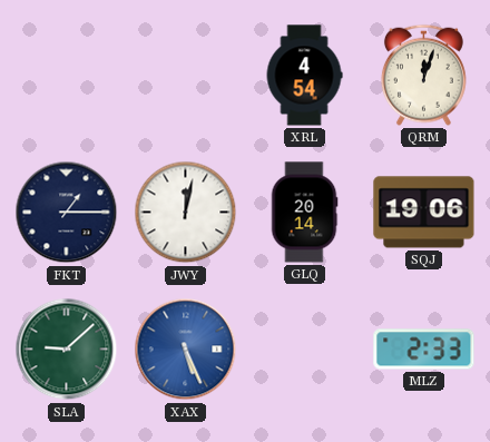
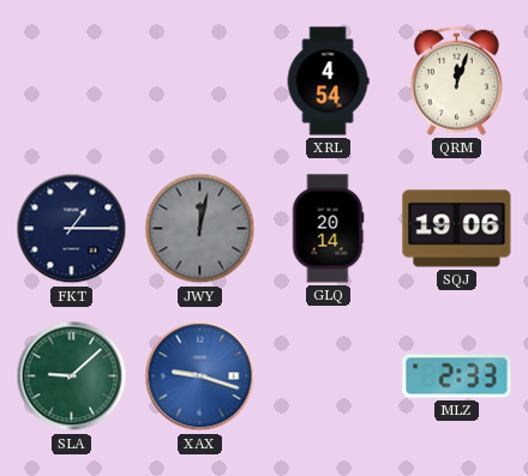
JWY dial: white -> grey
XAX: 5:26 -> 9:18
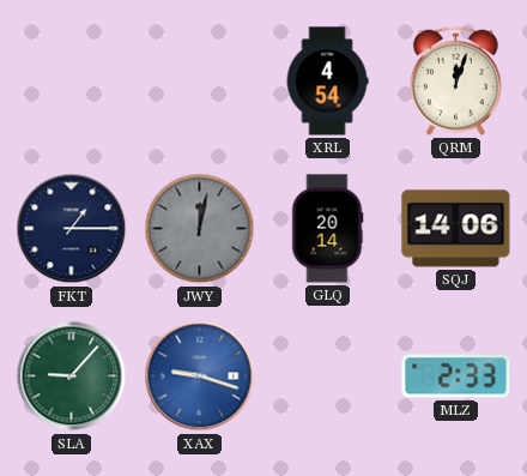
SQJ: 19:06 -> 14:06
SLA: 9:08 -> 9:07
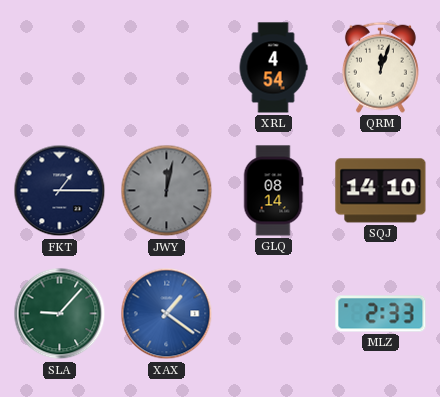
GLQ: 20:14 -> 08:14
SQJ: 14:06 -> 14:10
XAX: 9:18 -> 1:21
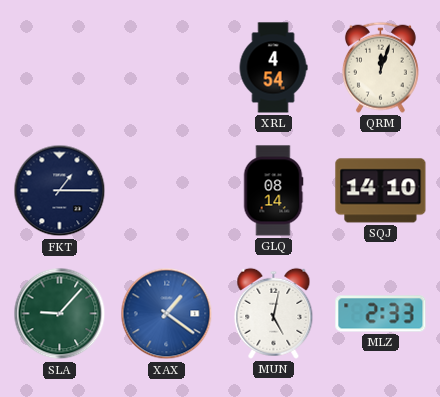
JWY: 12:02 -> none
MUN: none -> 5:02
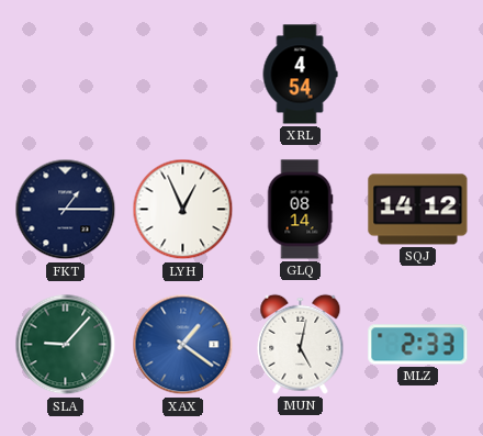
QRM: 12:03 -> none
LYH: none -> 12:56
SQJ: 14:10 -> 14:12
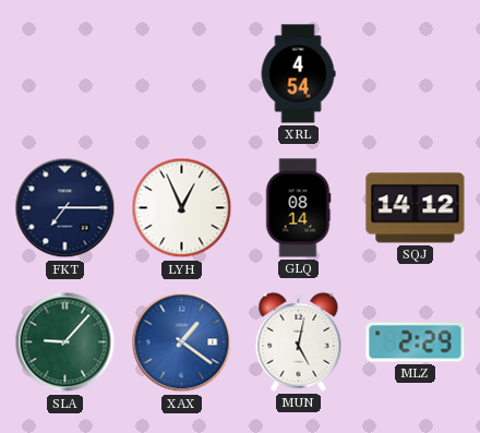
FKT: 1:15 -> 7:15
MLZ: 2:33 -> 2:29
